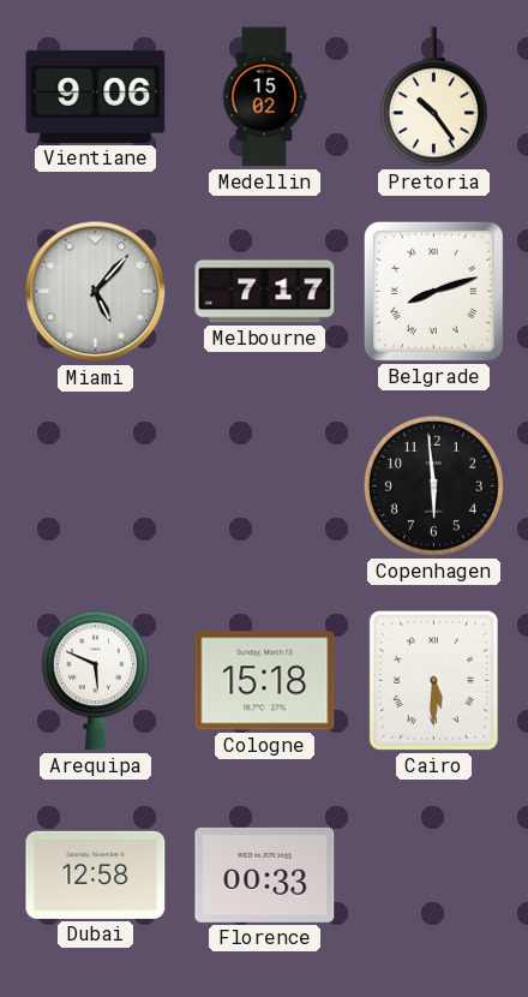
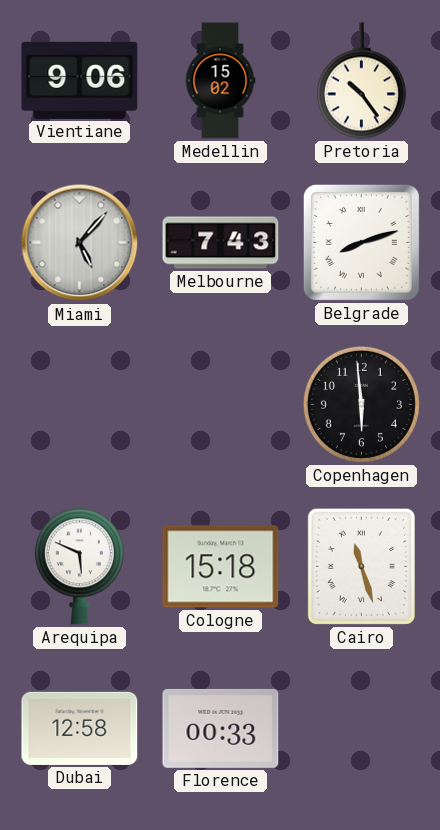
Melbourne: 7:17 -> 7:43
Cairo: 5:30 -> 11:27
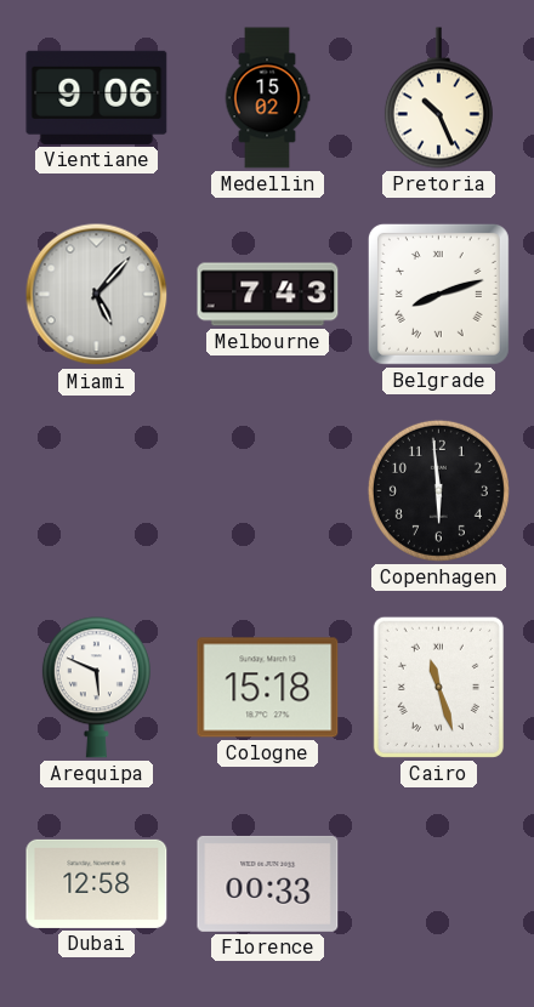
Pretoria: 10:24 -> 10:26
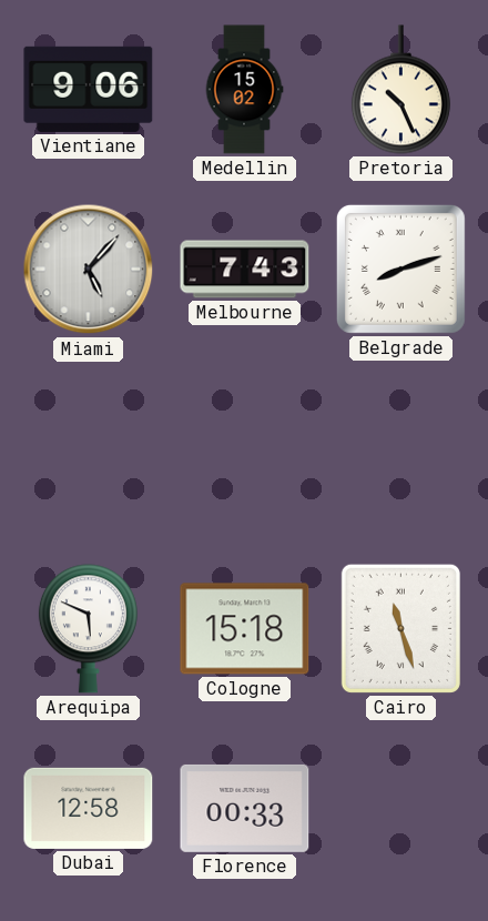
Copenhagen: 5:59 -> none
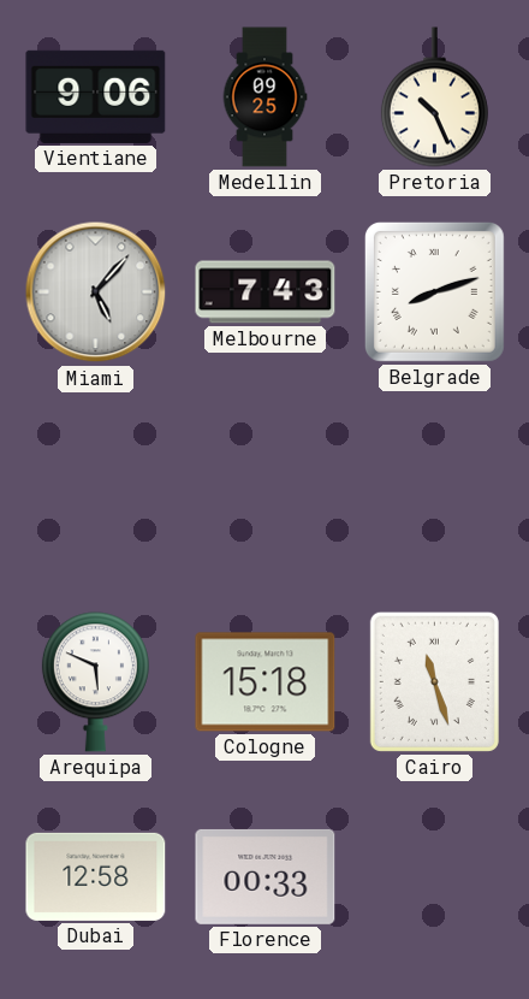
Medellin: 15:02 -> 09:25
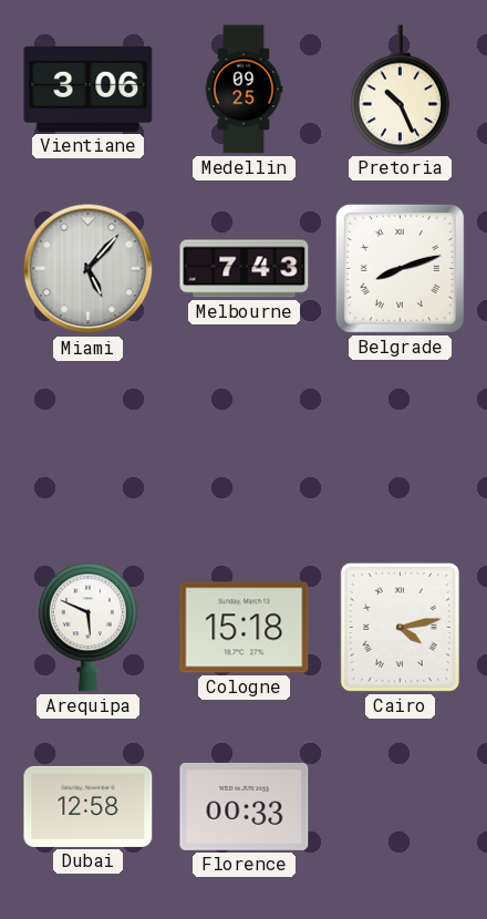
Vientiane: 9:06 -> 3:06
Cairo: 11:27 -> 4:13
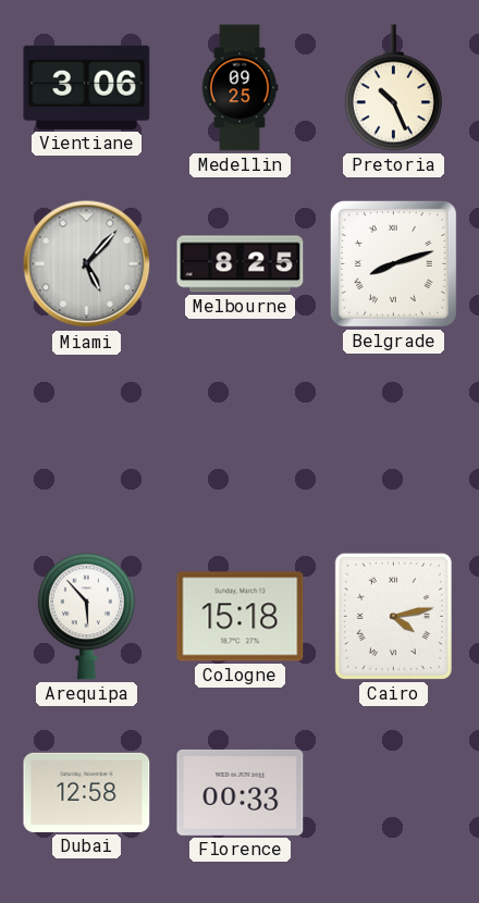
Melbourne: 7:43 -> 8:25
Arequipa: 5:49 -> 5:53
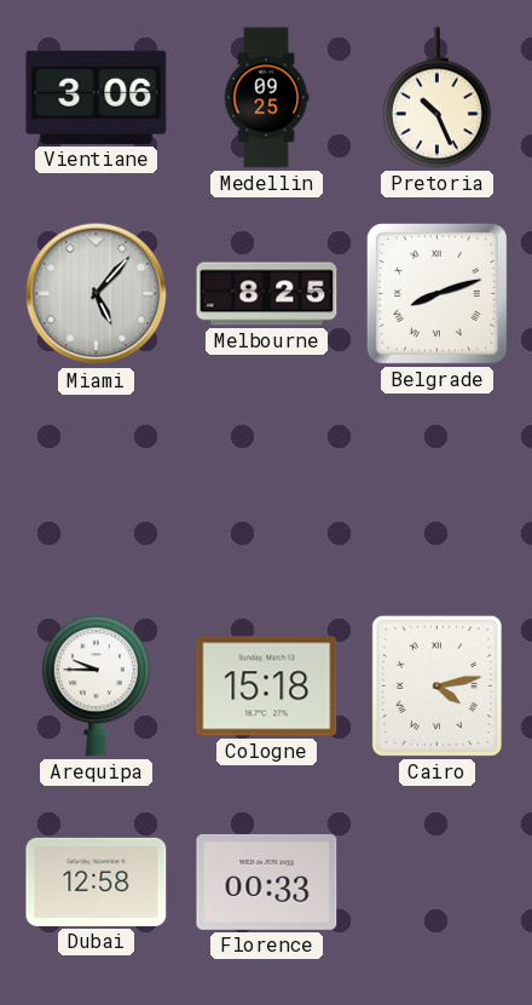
Arequipa: 5:53 -> 9:45
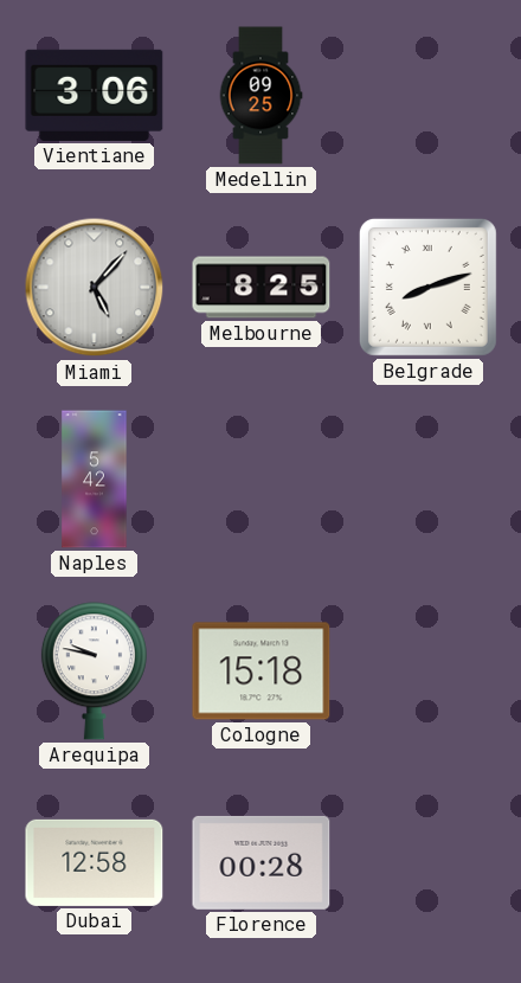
Pretoria: 10:26 -> none
Naples: none -> 5:42
Arequipa: 9:45 -> 9:47
Cairo: 4:13 -> none
Florence: 00:33 -> 00:28
